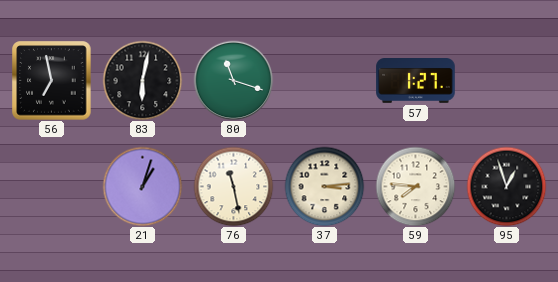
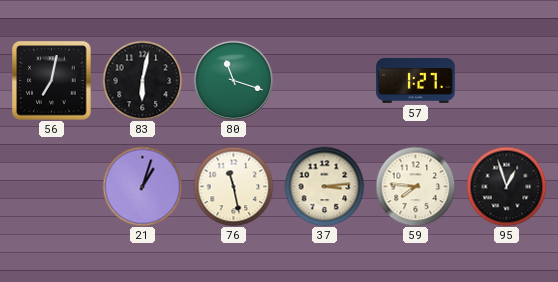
56: 6:58 -> 7:02
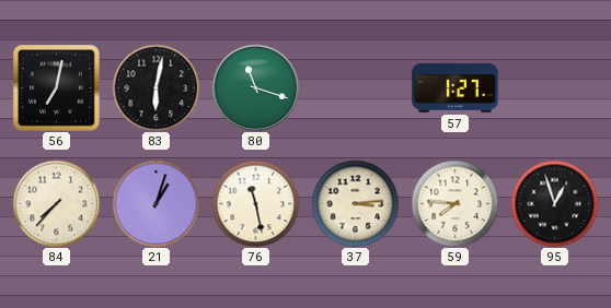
84: none -> 7:37
